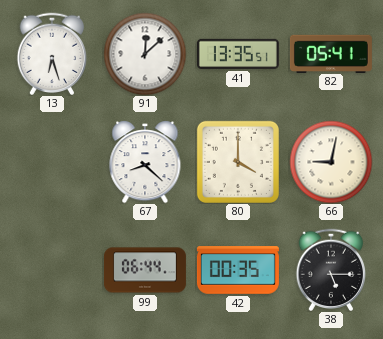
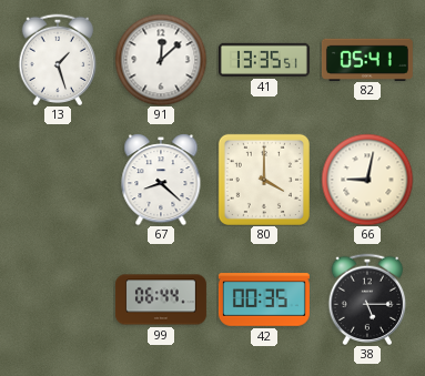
13: 6:27 -> 1:27
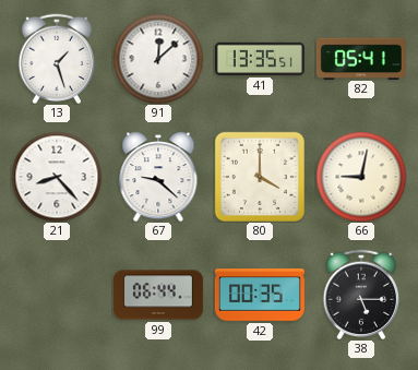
21: none -> 8:23
67: 8:22 -> 9:22
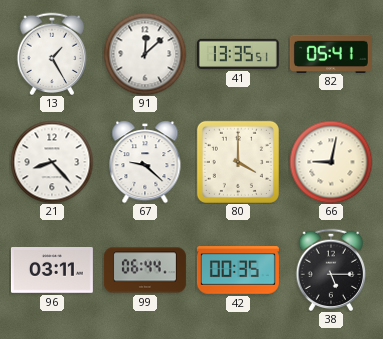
13: 1:27 -> 1:25
96: none -> 03:11
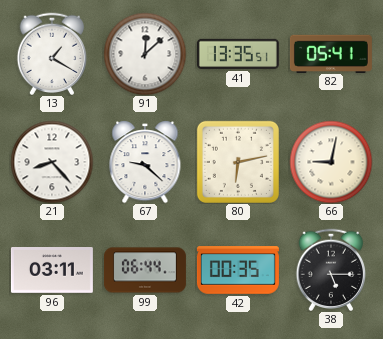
13: 1:25 -> 1:20
80: 4:00 -> 6:13
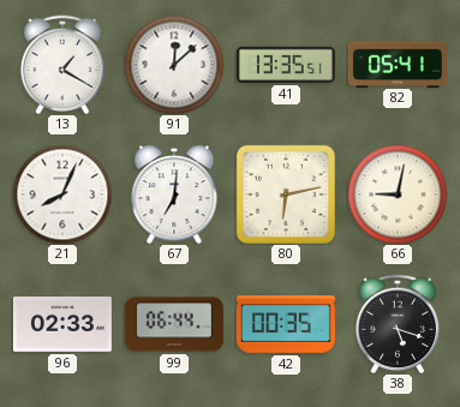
21: 8:23 -> 8:04
67: 9:22 -> 7:01
96: 03:11 -> 02:33
38: 5:15 -> 5:18
